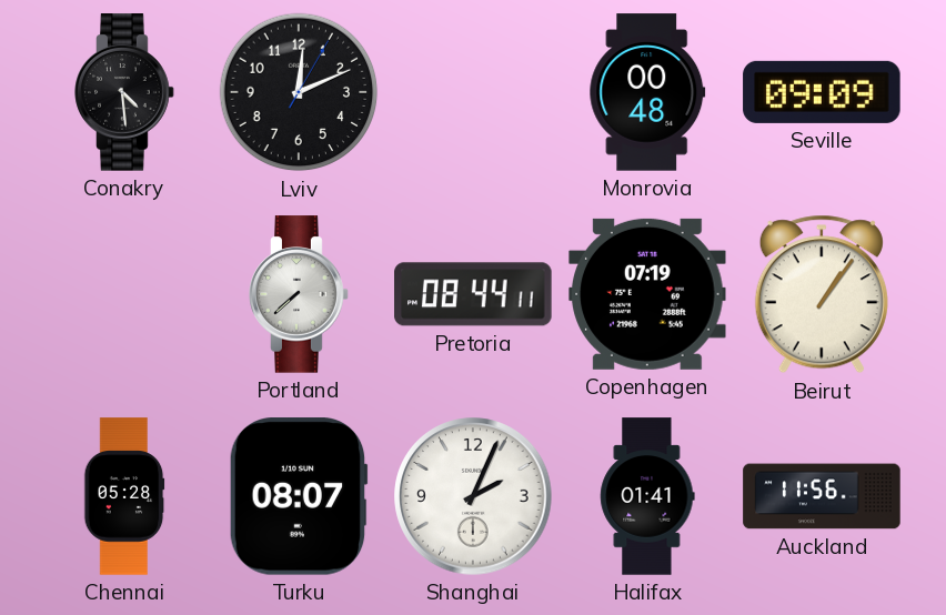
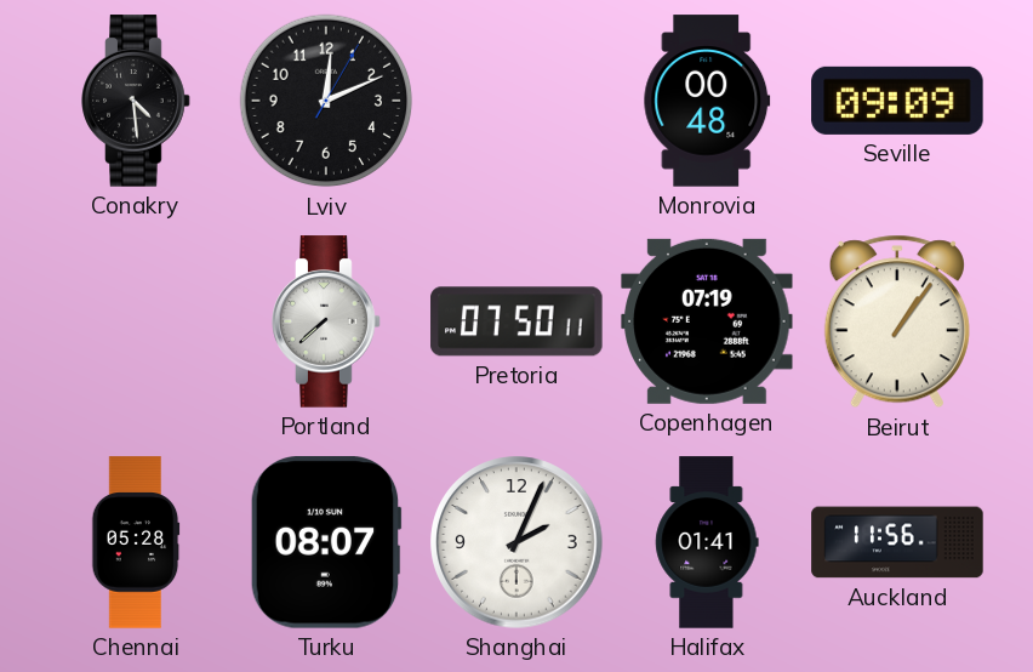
Pretoria: 08:44 -> 07:50
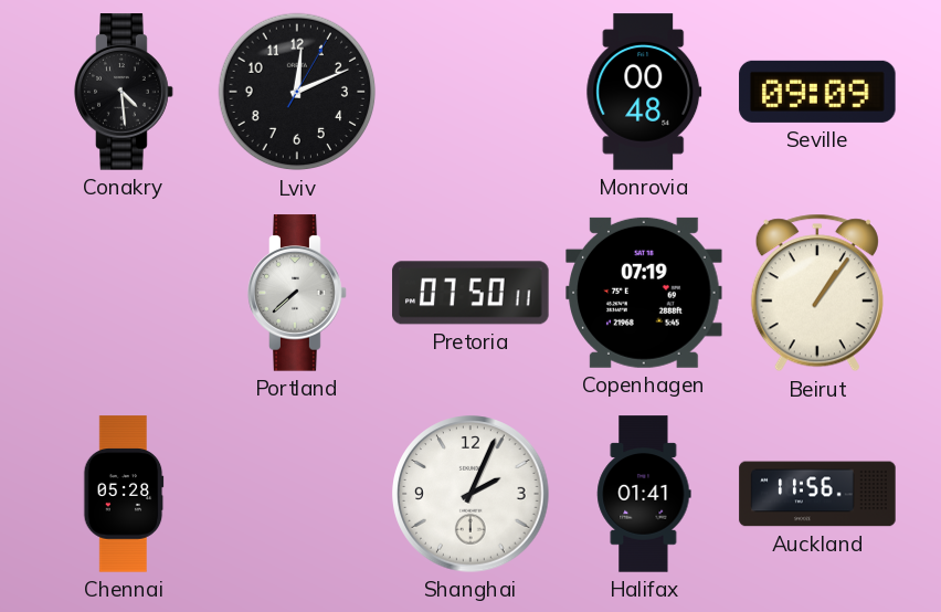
Turku: 08:07 -> none
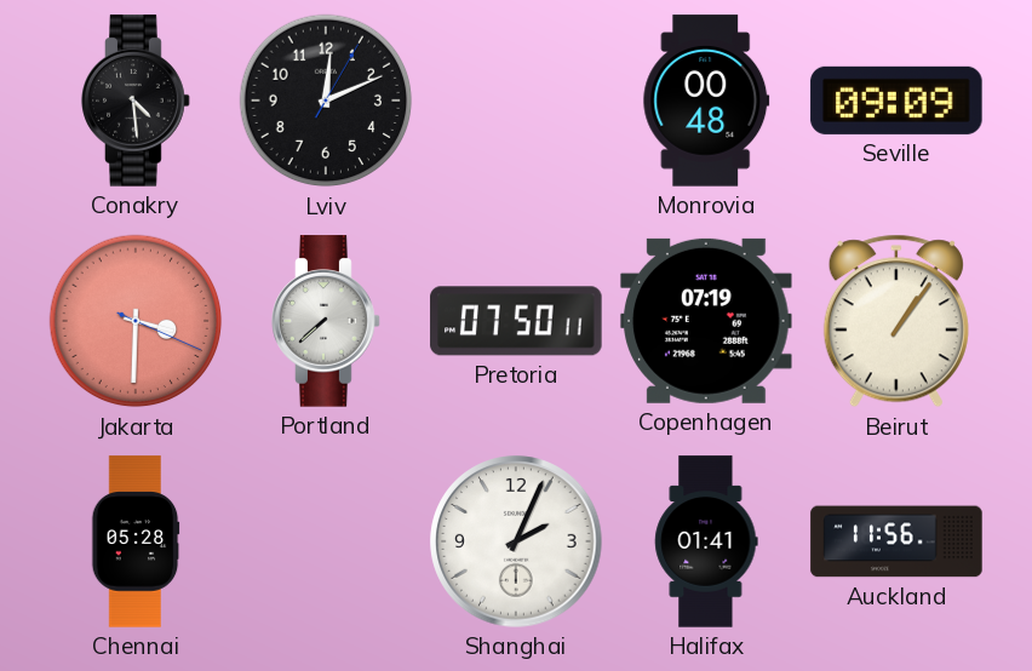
Jakarta: none -> 3:30
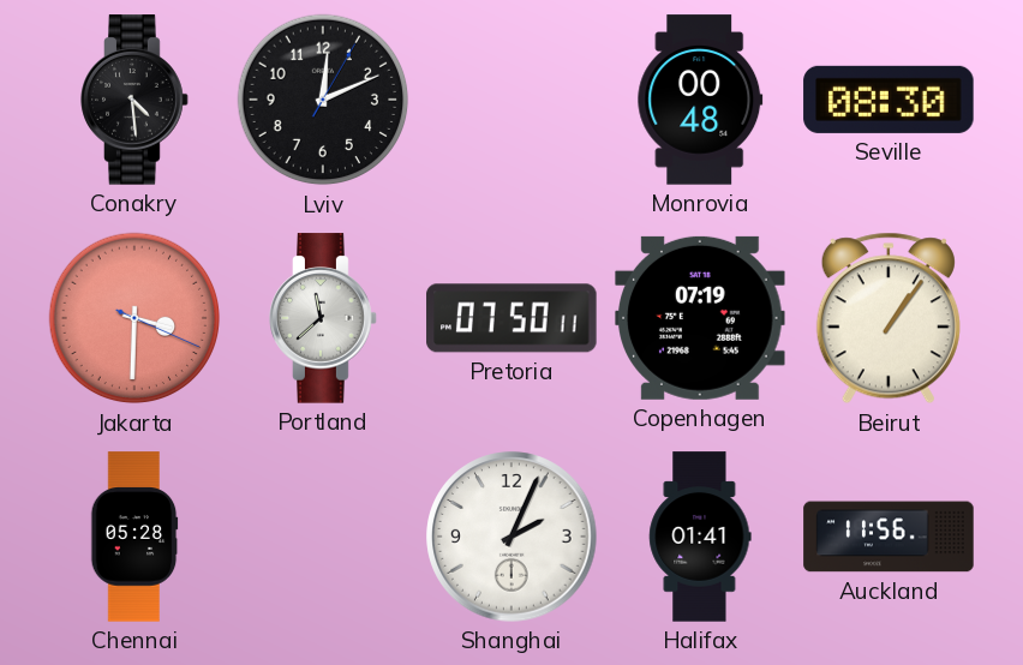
Seville: 09:09 -> 08:30
Portland: 7:38 -> 11:38
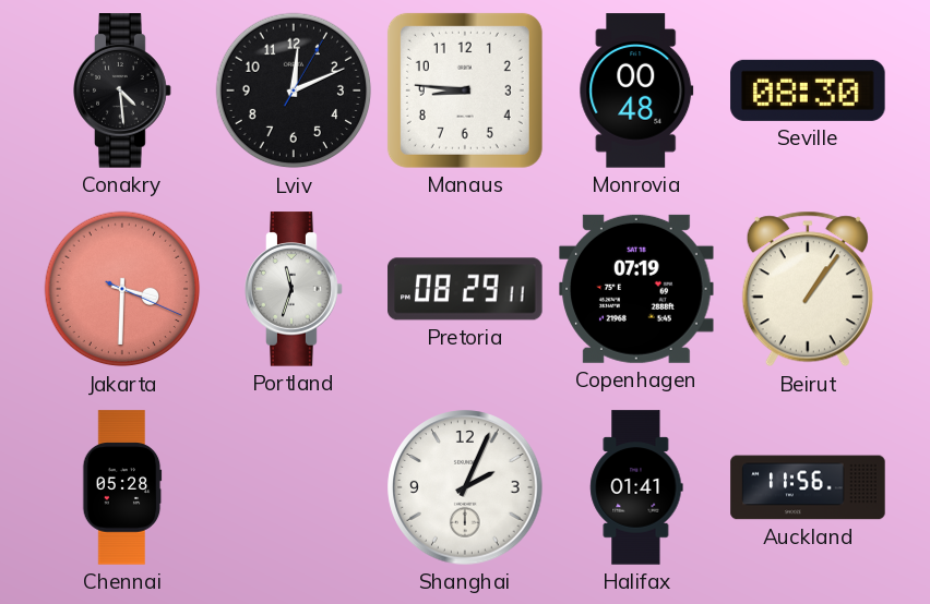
Manaus: none -> 8:46
Portland: 11:38 -> 11:33
Pretoria: 07:50 -> 08:29
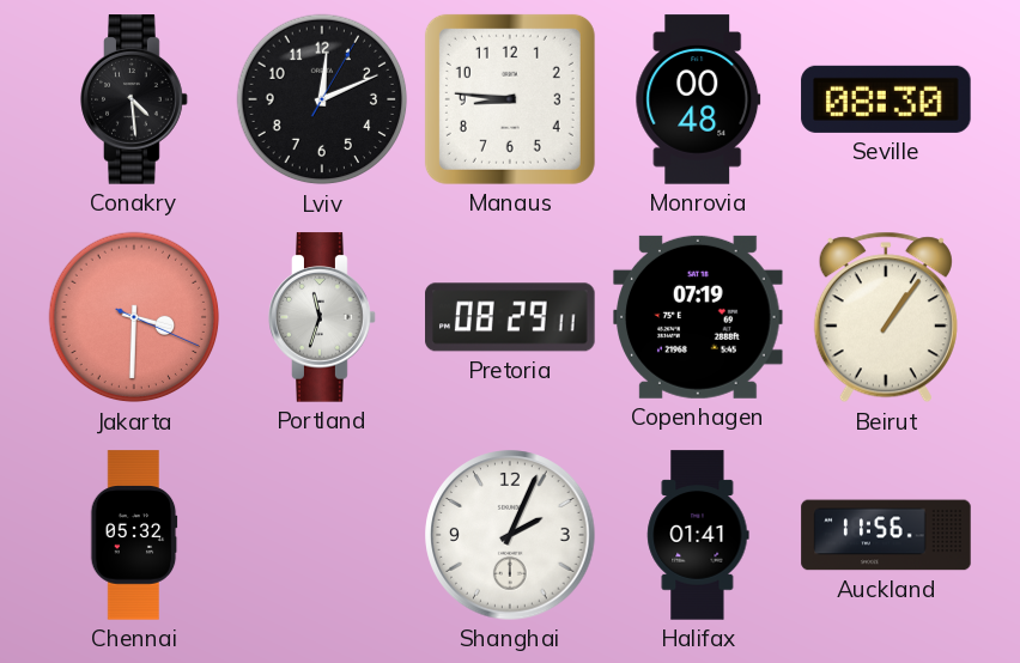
Chennai: 05:28 -> 05:32
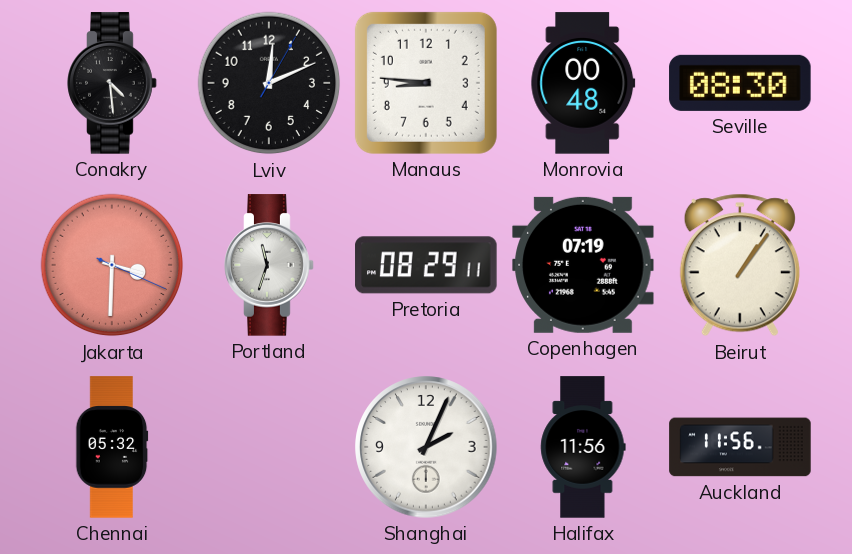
Halifax: 01:41 -> 11:56
